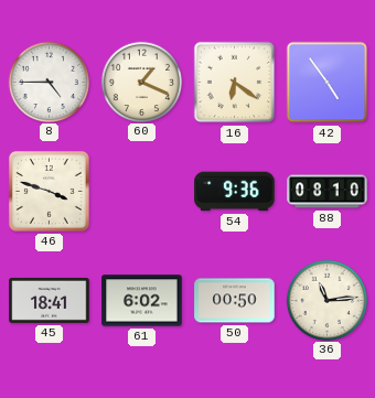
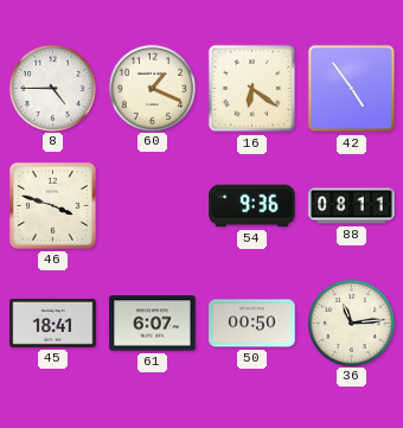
88: 08:10 -> 08:11
61: 6:02 -> 6:07
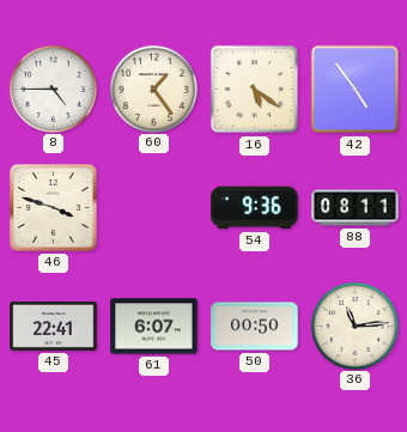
60: 1:19 -> 1:24
16: 6:21 -> 5:21
45: 18:41 -> 22:41
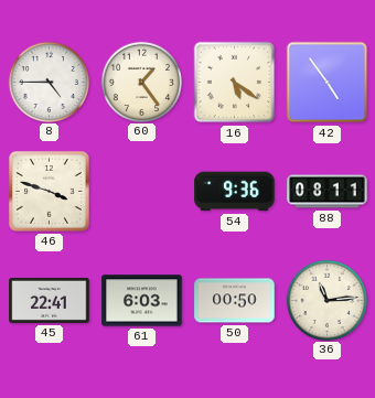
61: 6:07 -> 6:03
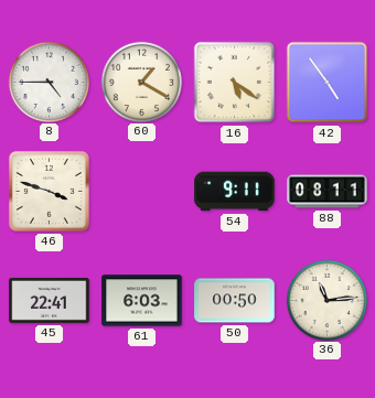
60: 1:24 -> 1:20
54: 9:36 -> 9:11
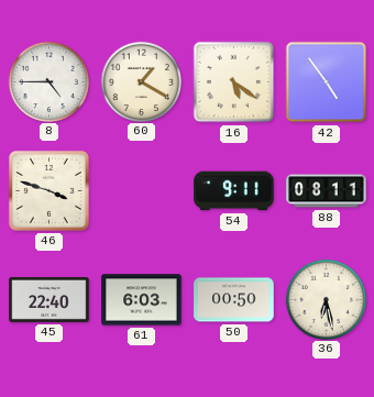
45: 22:41 -> 22:40
36: 11:14 -> 6:28
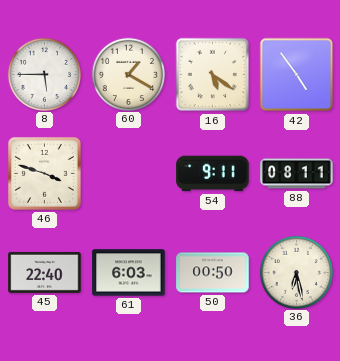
8: 4:45 -> 5:45
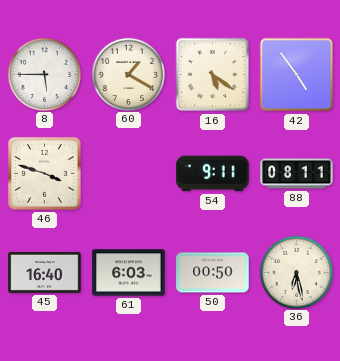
45: 22:40 -> 16:40
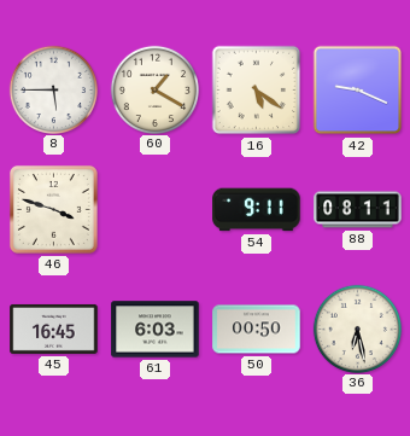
42: 4:54 -> 9:19
45: 16:40 -> 16:45
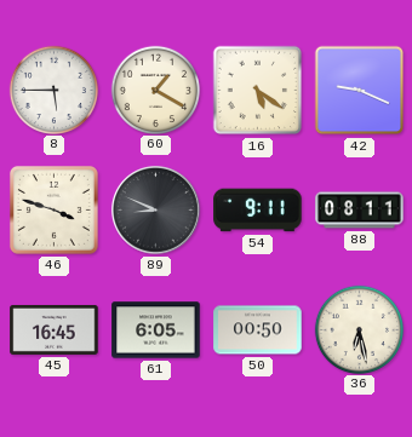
89: none -> 8:49
61: 6:03 -> 6:05
